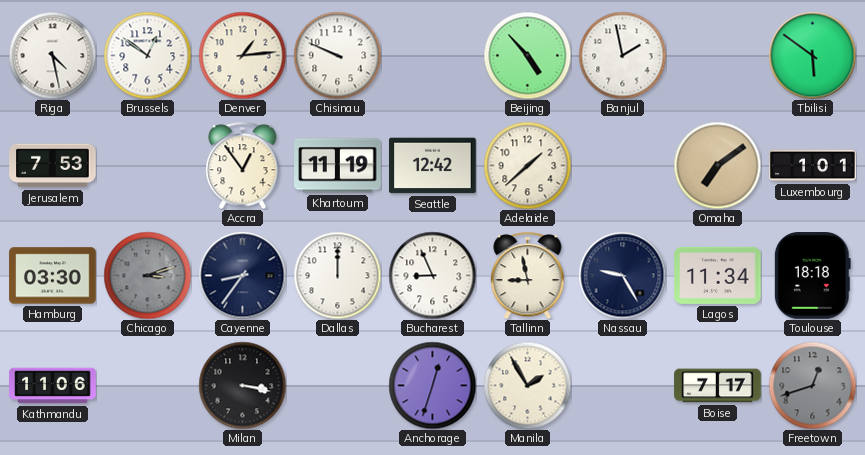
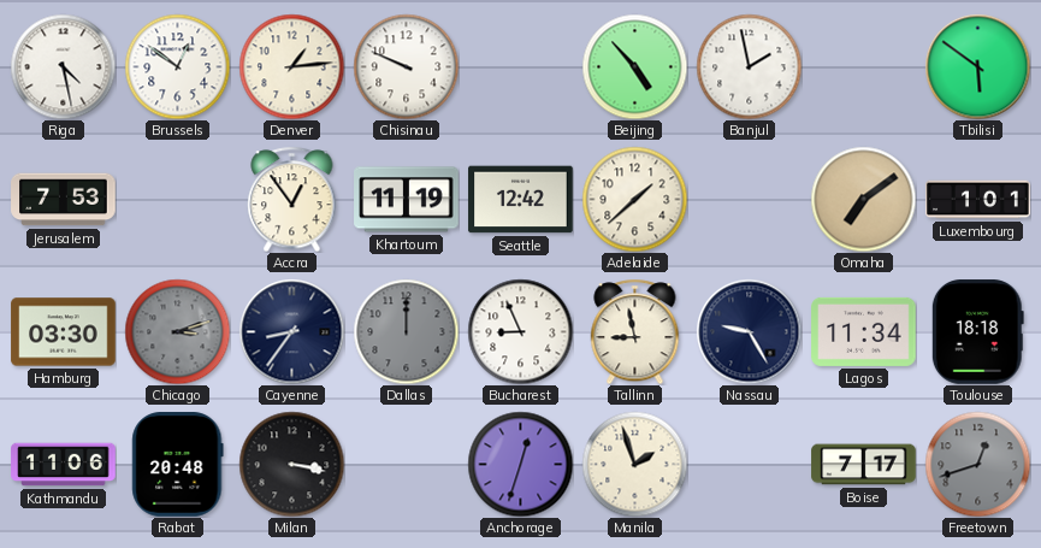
Dallas dial: white -> grey
Rabat: none -> 20:48
Manila: 1:55 -> 1:57
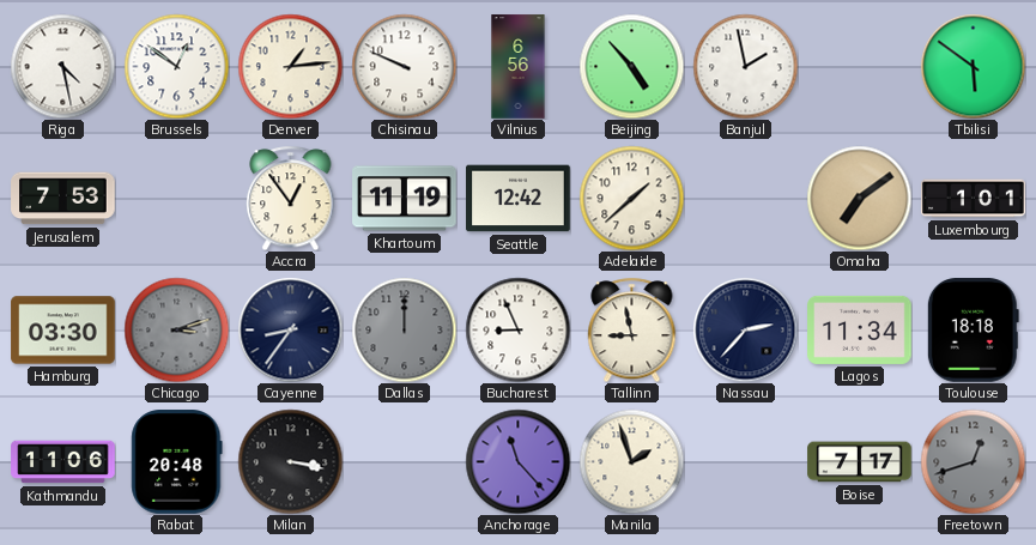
Vilnius: none -> 6:56
Nassau: 9:25 -> 2:37
Anchorage: 12:33 -> 11:23
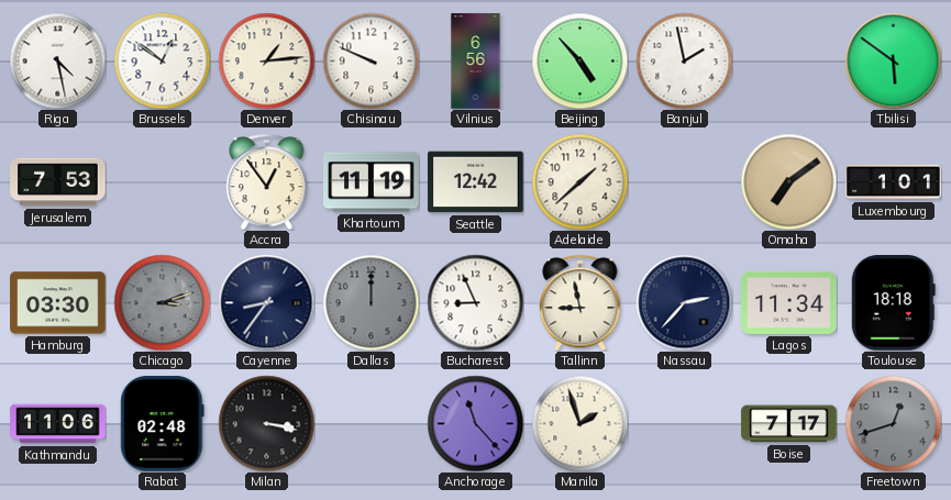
Rabat: 20:48 -> 02:48
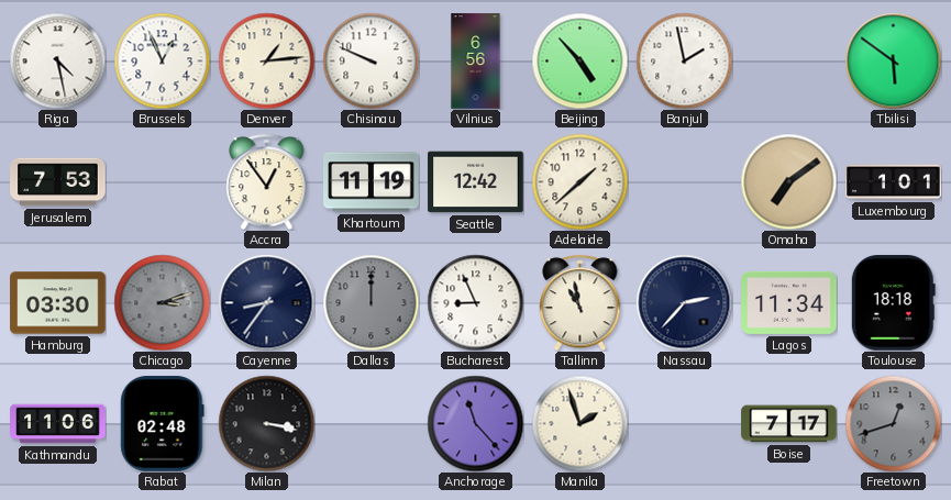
Brussels: 12:51 -> 12:56
Tallinn: 8:58 -> 10:58
